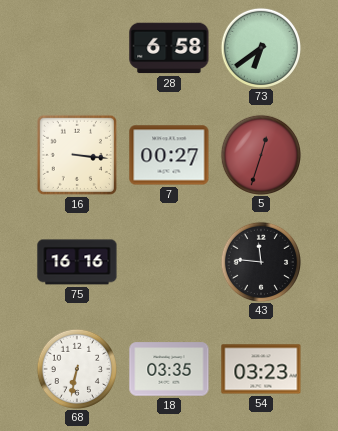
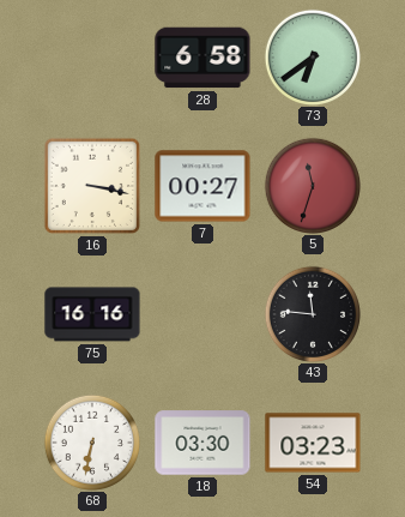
16: 3:16 -> 3:17
5: 12:33 -> 11:33
18: 03:35 -> 03:30
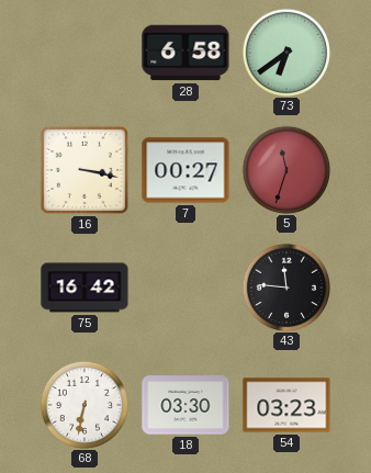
75: 16:16 -> 16:42
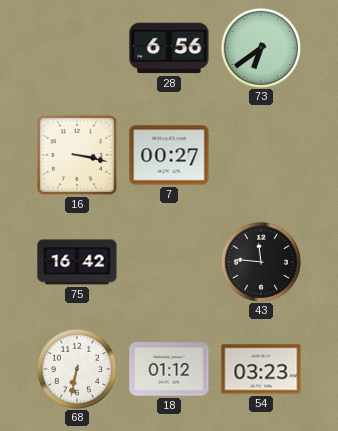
28: 6:58 -> 6:56
5: 11:33 -> none
18: 03:30 -> 01:12
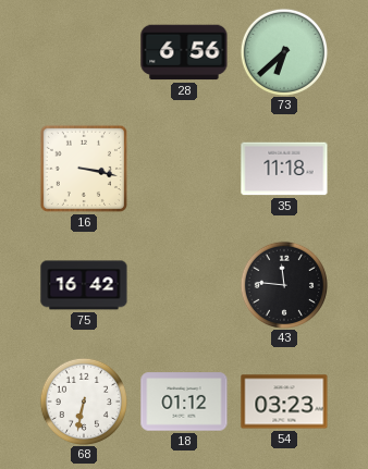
73: 6:39 -> 6:38
7: 00:27 -> none
35: none -> 11:18
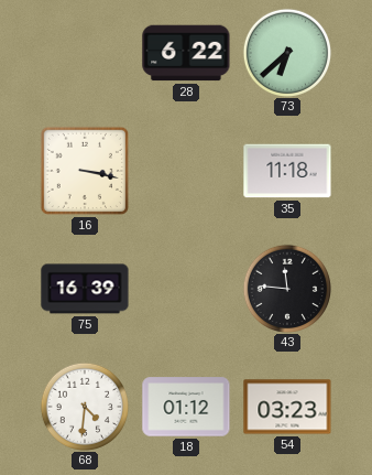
28: 6:56 -> 6:22
75: 16:42 -> 16:39
68: 6:32 -> 4:31
